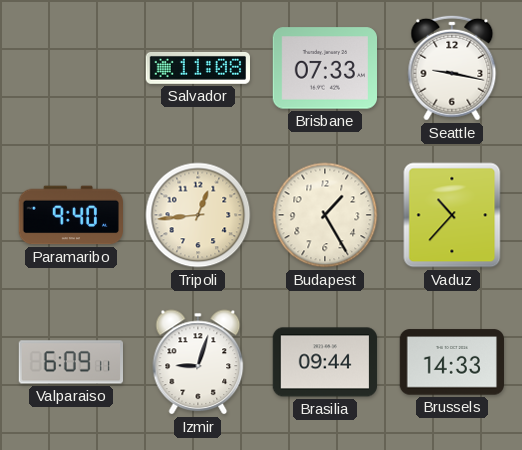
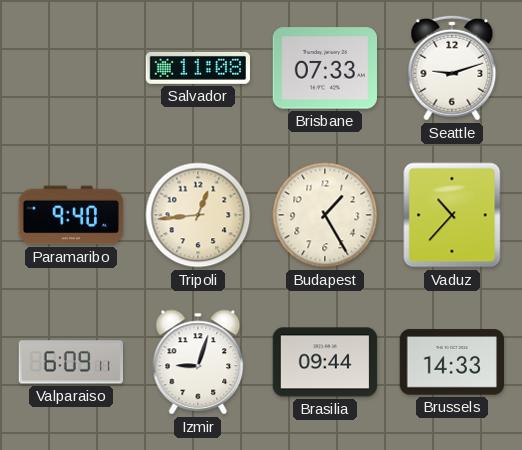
Seattle: 9:17 -> 9:12
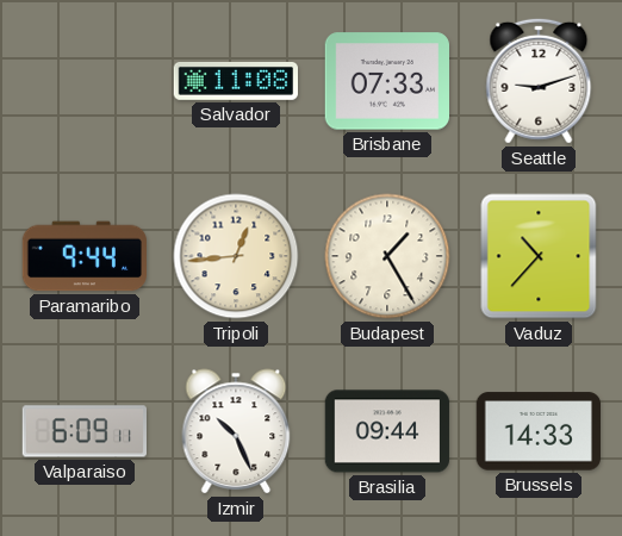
Paramaribo: 9:40 -> 9:44
Izmir: 9:03 -> 10:26
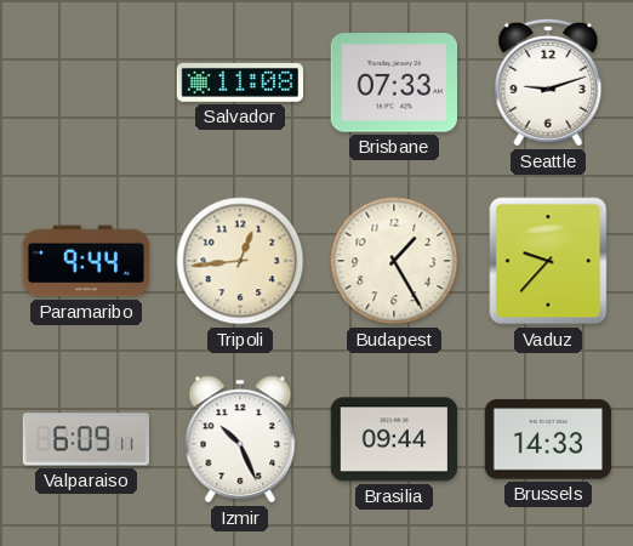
Vaduz: 10:37 -> 9:37
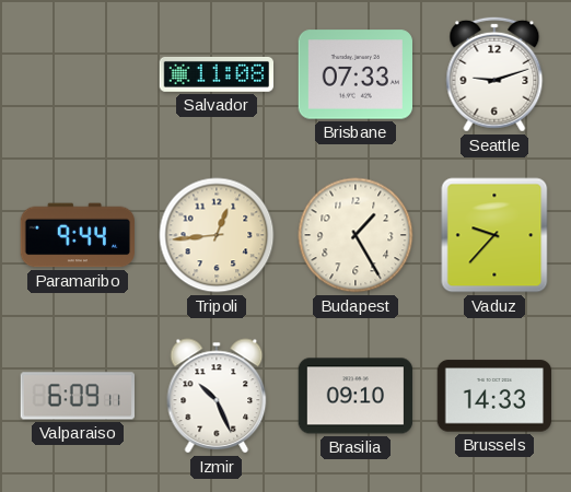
Brasilia: 09:44 -> 09:10
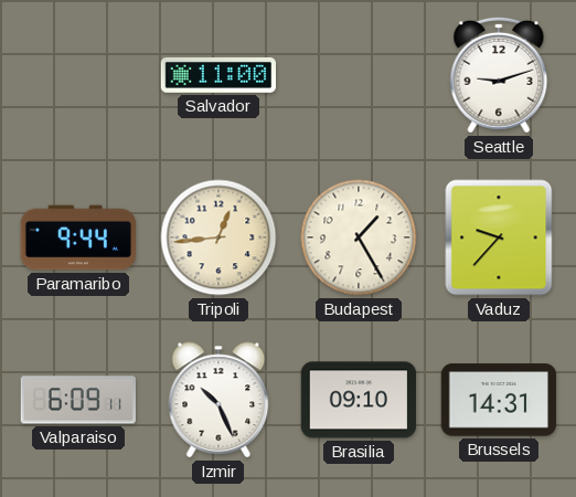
Salvador: 11:08 -> 11:00
Brisbane: 07:33 -> none
Brussels: 14:33 -> 14:31
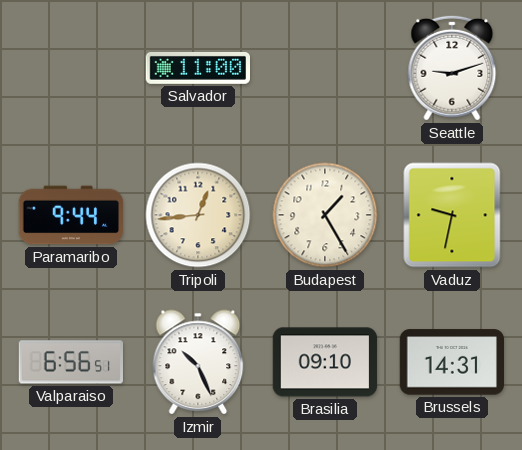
Vaduz: 9:37 -> 9:32
Valparaiso: 6:09 -> 6:56
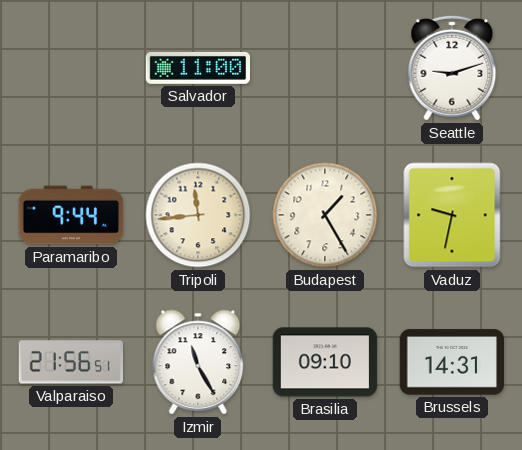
Tripoli: 12:44 -> 11:44
Valparaiso: 6:56 -> 21:56
Izmir: 10:26 -> 11:25
